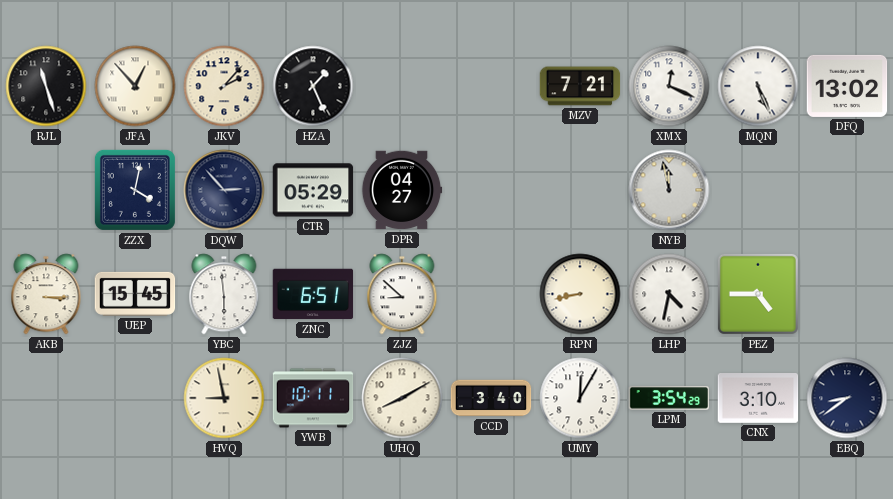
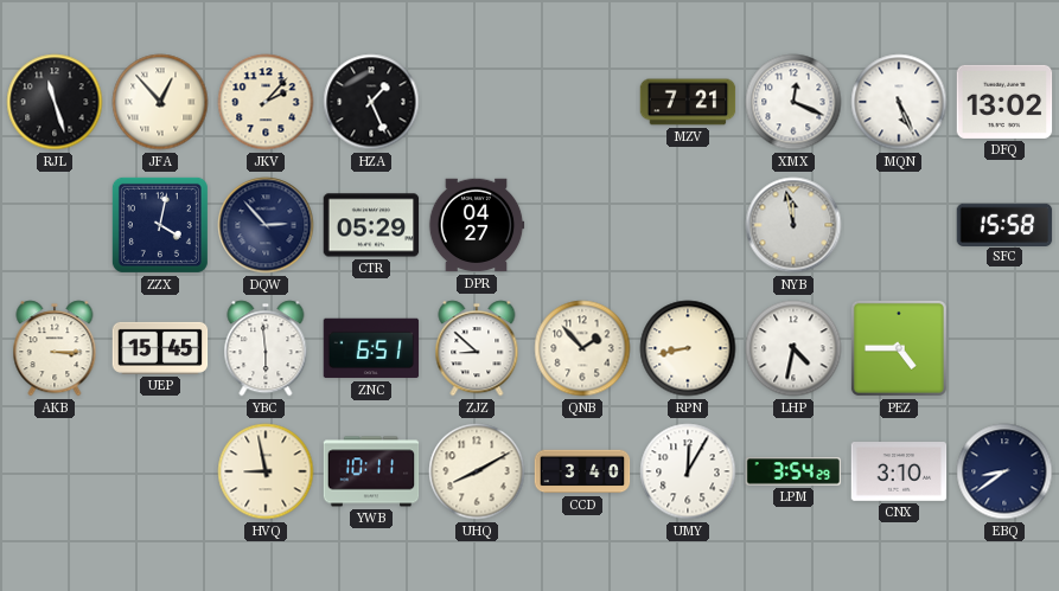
SFC: none -> 15:58
QNB: none -> 1:53
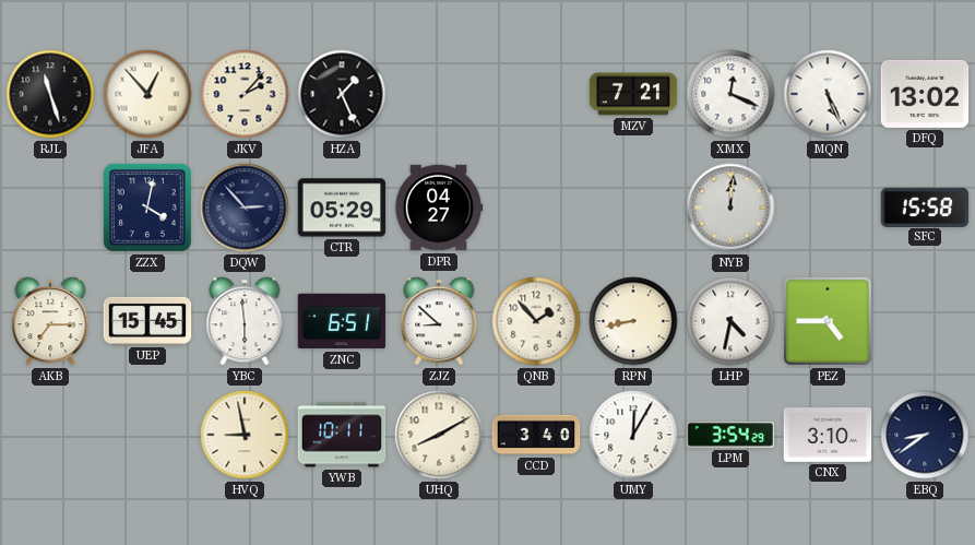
NYB: 11:58 -> 12:01
AKB: 3:15 -> 7:15
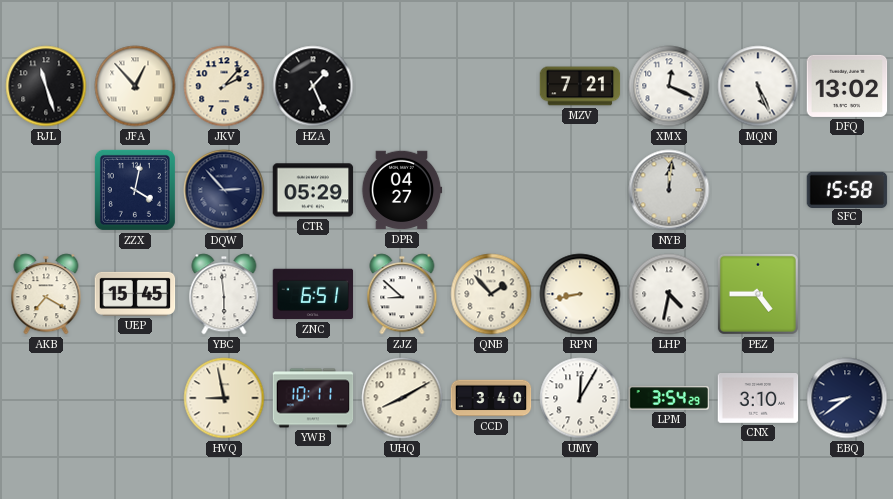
AKB: 7:15 -> 7:20
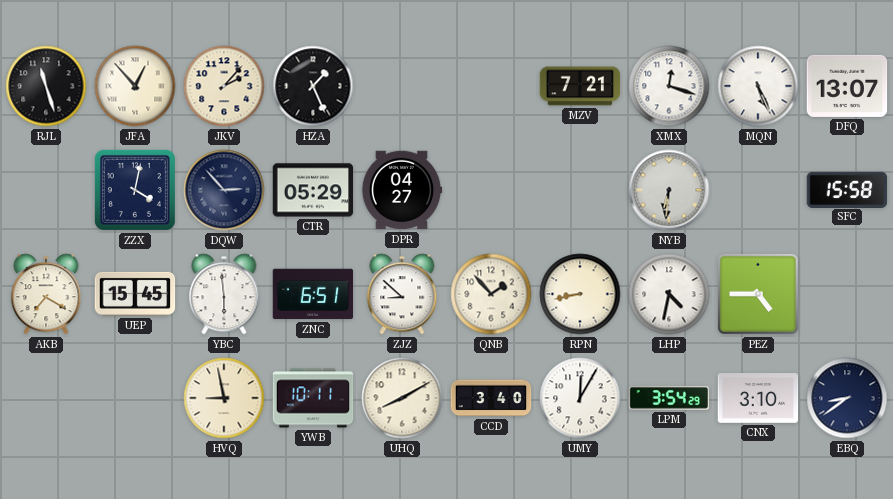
XMX: 12:19 -> 12:18
DFQ: 13:02 -> 13:07
NYB: 12:01 -> 6:31
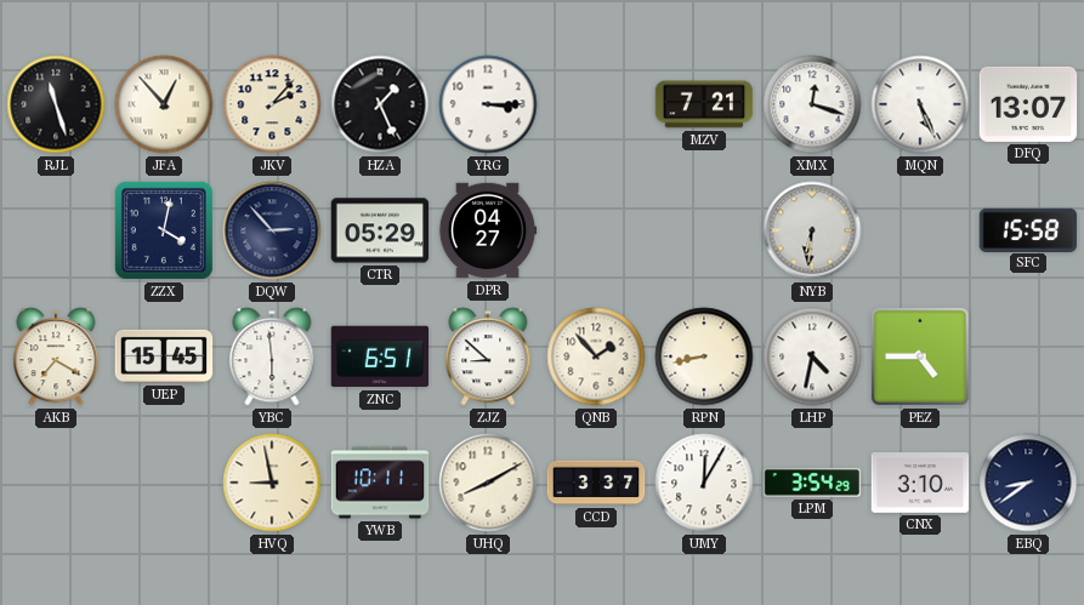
YRG: none -> 3:15
CCD: 3:40 -> 3:37
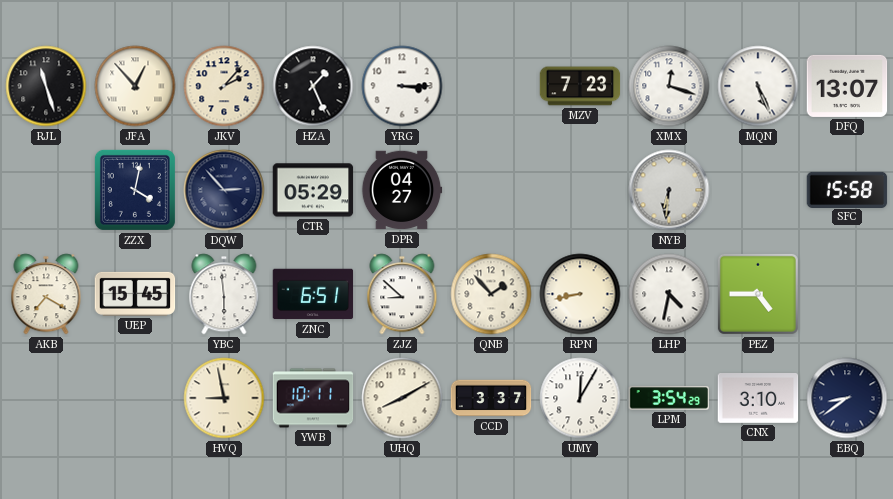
MZV: 7:21 -> 7:23
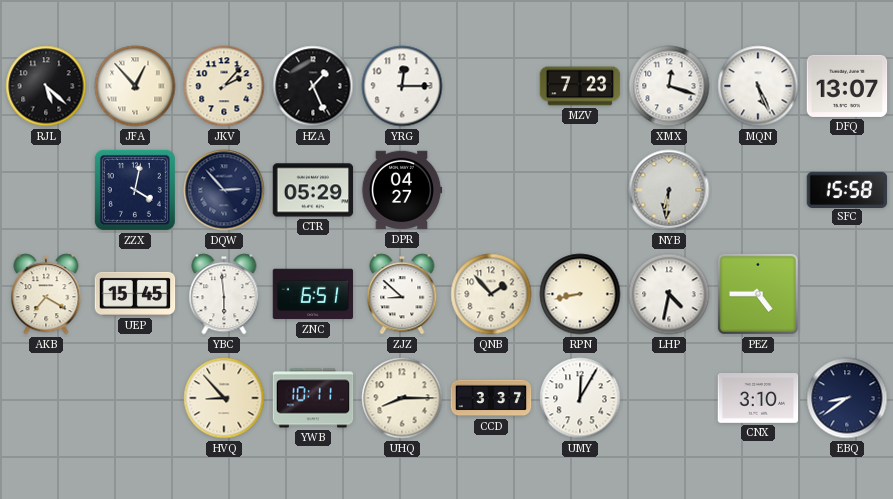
RJL: 11:27 -> 5:22
YRG: 3:15 -> 12:15
HVQ: 8:58 -> 8:53
UHQ: 8:10 -> 8:15
LPM: 3:54 -> none
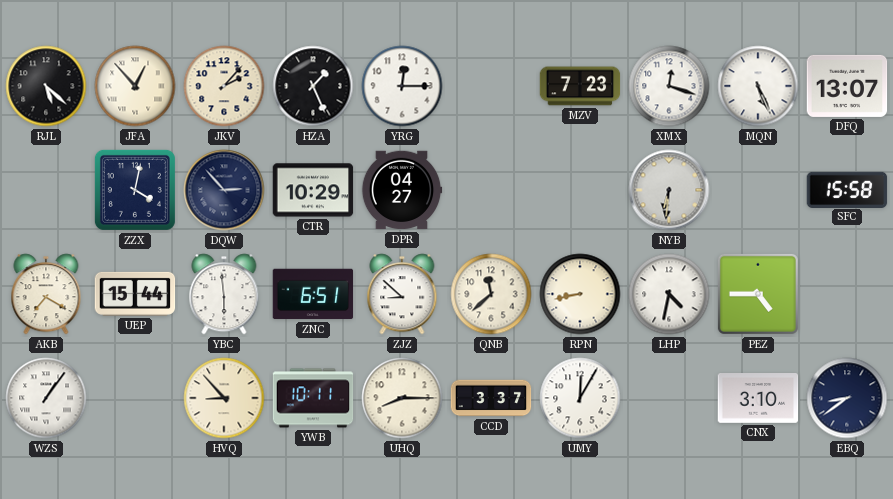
CTR: 05:29 -> 10:29
UEP: 15:45 -> 15:44
QNB: 1:53 -> 11:38
WZS: none -> 1:06
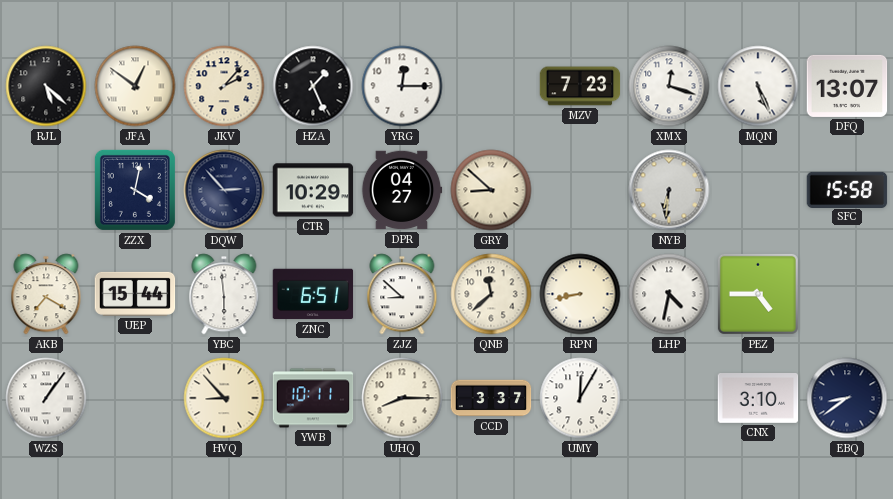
JFA: 12:53 -> 12:51
GRY: none -> 8:52
